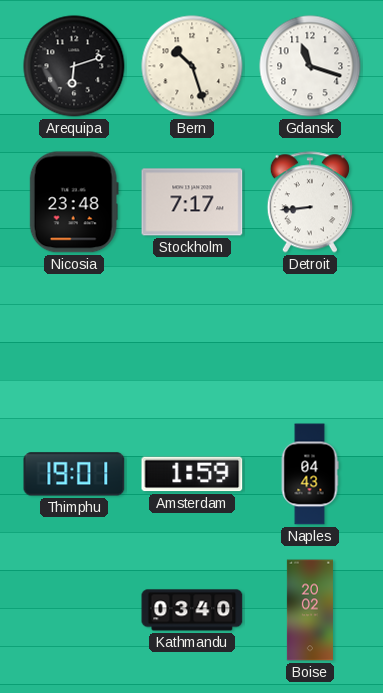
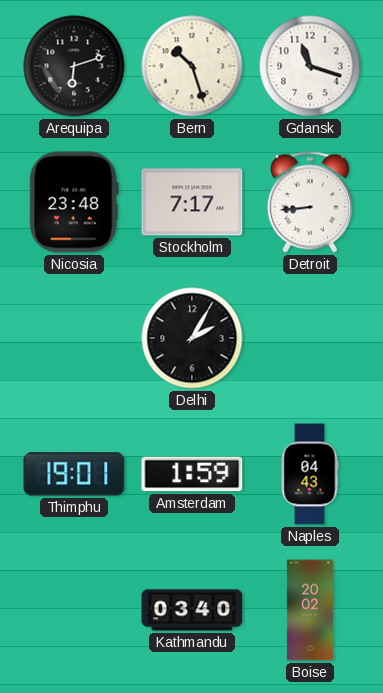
Delhi: none -> 2:05
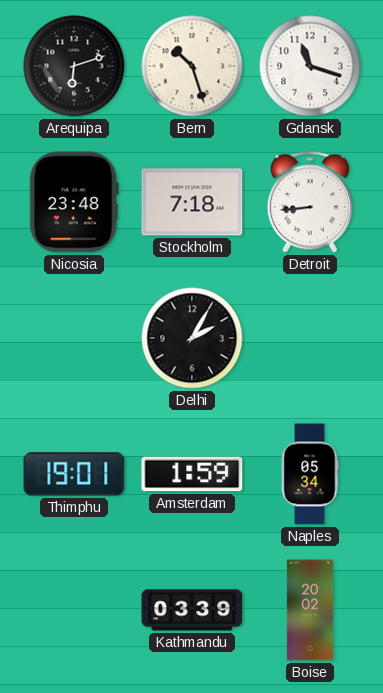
Stockholm: 7:17 -> 7:18
Naples: 04:43 -> 05:34
Kathmandu: 03:40 -> 03:39
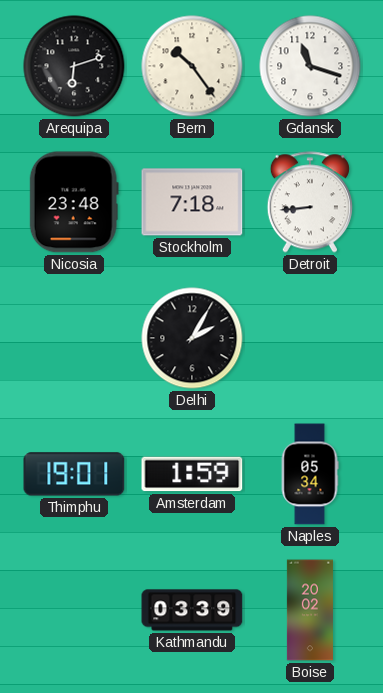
Bern: 10:27 -> 10:24
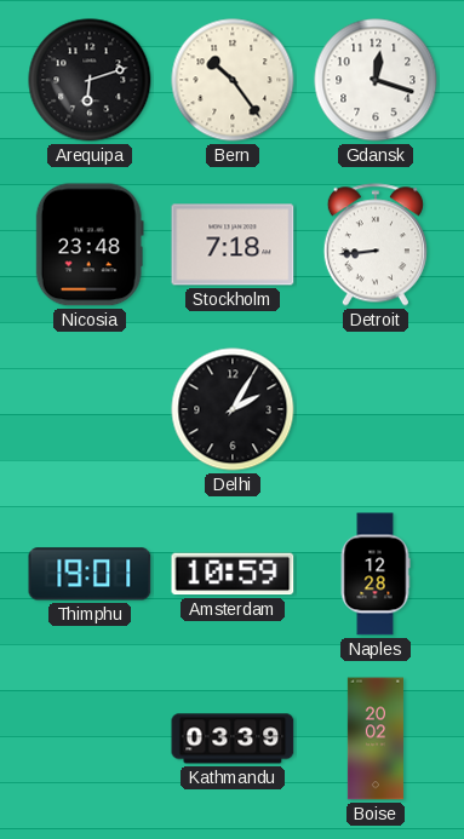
Gdansk: 11:18 -> 12:18
Amsterdam: 1:59 -> 10:59
Naples: 05:34 -> 12:28
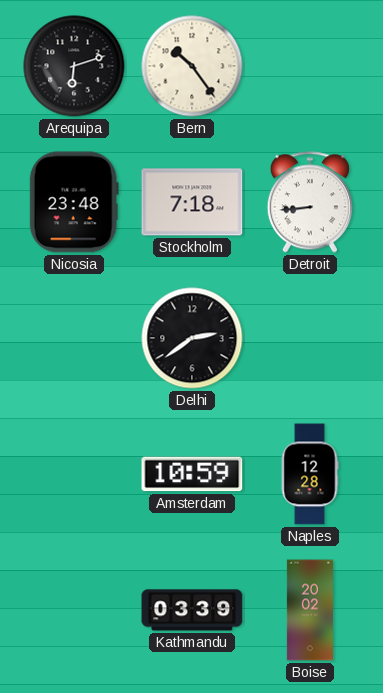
Gdansk: 12:18 -> none
Delhi: 2:05 -> 2:39
Thimphu: 19:01 -> none
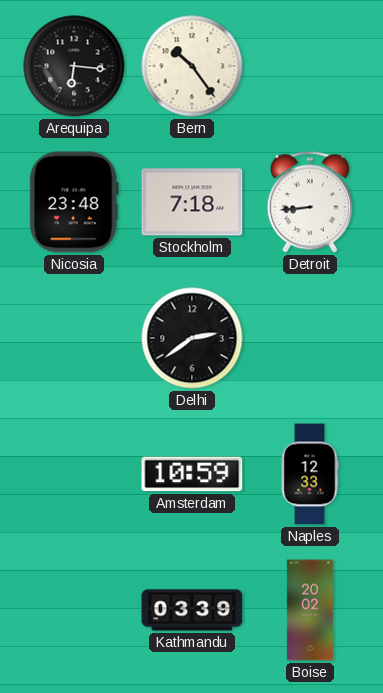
Arequipa: 6:12 -> 6:16
Naples: 12:28 -> 12:33
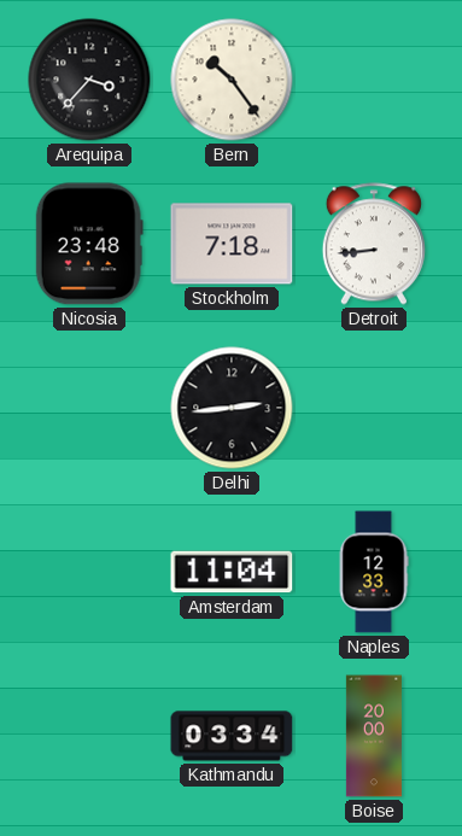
Arequipa: 6:16 -> 3:37
Delhi: 2:39 -> 2:44
Amsterdam: 10:59 -> 11:04
Kathmandu: 03:39 -> 03:34
Boise: 20:02 -> 20:00
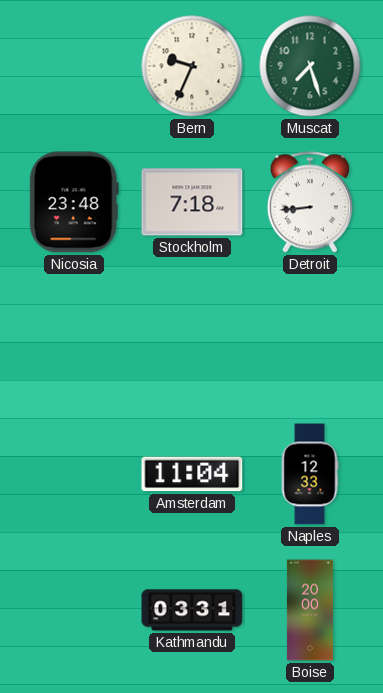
Arequipa: 3:37 -> none
Bern: 10:24 -> 9:34
Muscat: none -> 7:27
Delhi: 2:44 -> none
Kathmandu: 03:34 -> 03:31
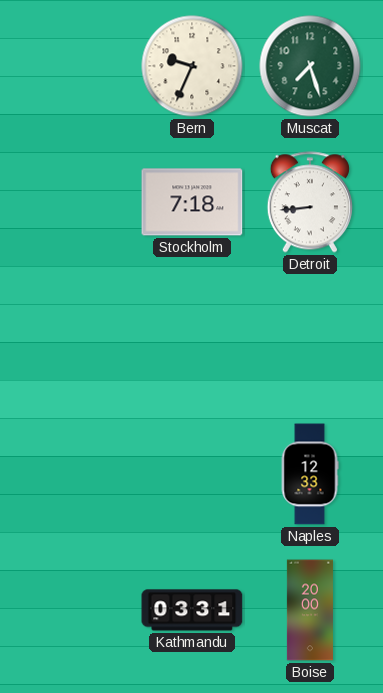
Nicosia: 23:48 -> none
Amsterdam: 11:04 -> none
